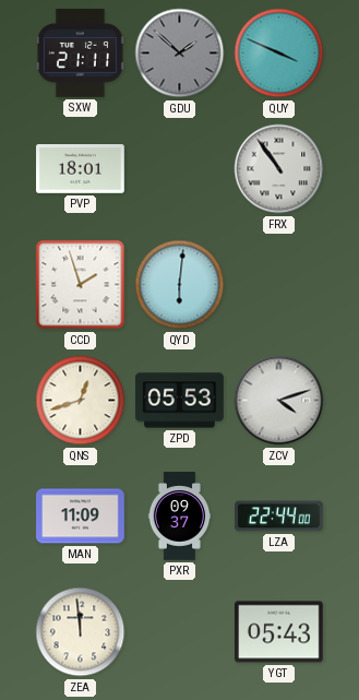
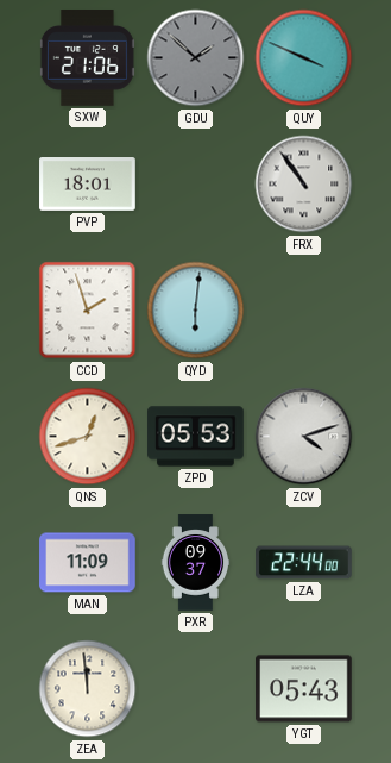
SXW: 21:11 -> 21:06
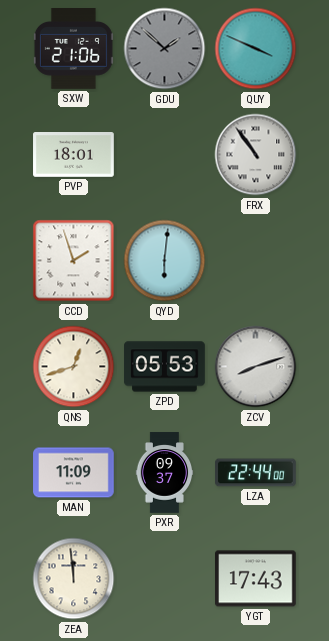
ZCV: 4:12 -> 8:12
YGT: 05:43 -> 17:43
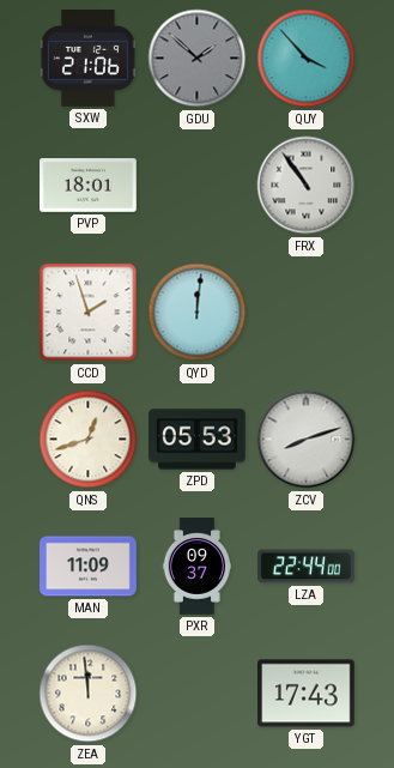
QUY: 3:49 -> 3:53
QYD: 6:01 -> 12:01
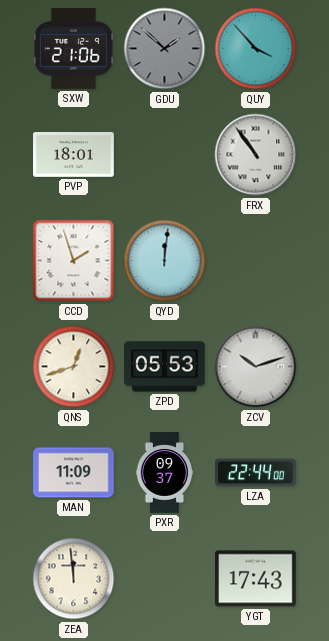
ZCV: 8:12 -> 10:12
